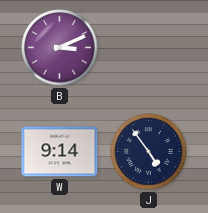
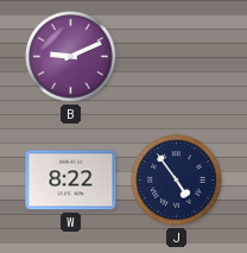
B: 3:11 -> 9:11
W: 9:14 -> 8:22
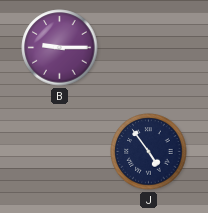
B: 9:11 -> 9:15
W: 8:22 -> none
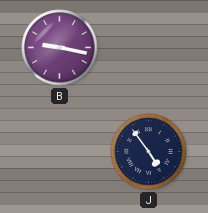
B: 9:15 -> 9:17
